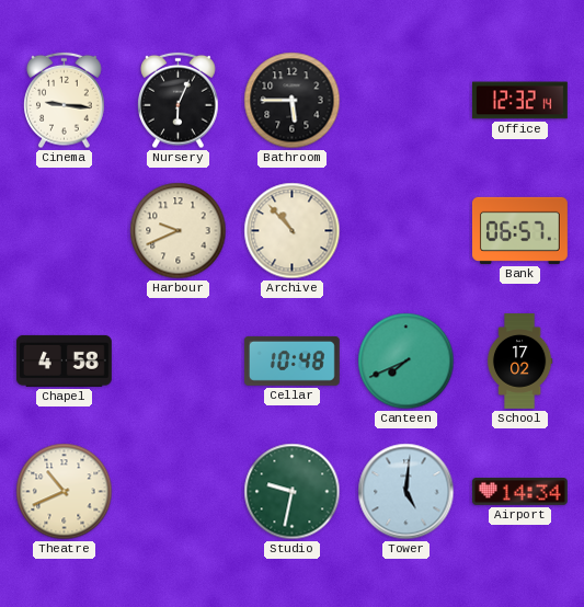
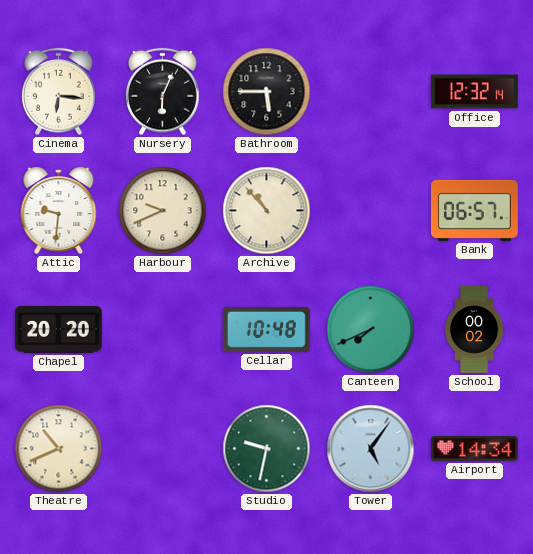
Cinema: 9:16 -> 6:16
Attic: none -> 9:31
Chapel: 4:58 -> 20:20
School: 17:02 -> 00:02
Tower: 5:01 -> 5:06
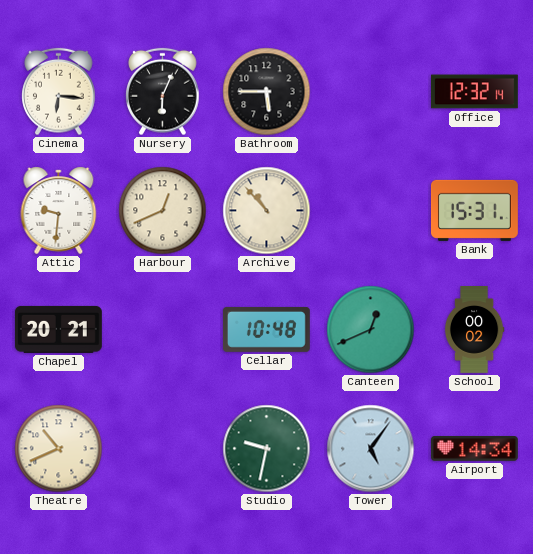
Harbour: 9:41 -> 12:41
Bank: 06:57 -> 15:31
Chapel: 20:20 -> 20:21
Canteen: 7:41 -> 12:41
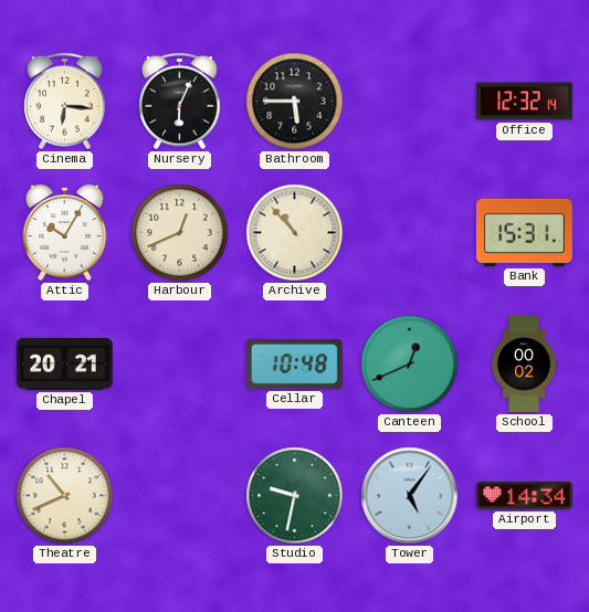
Attic: 9:31 -> 10:05
